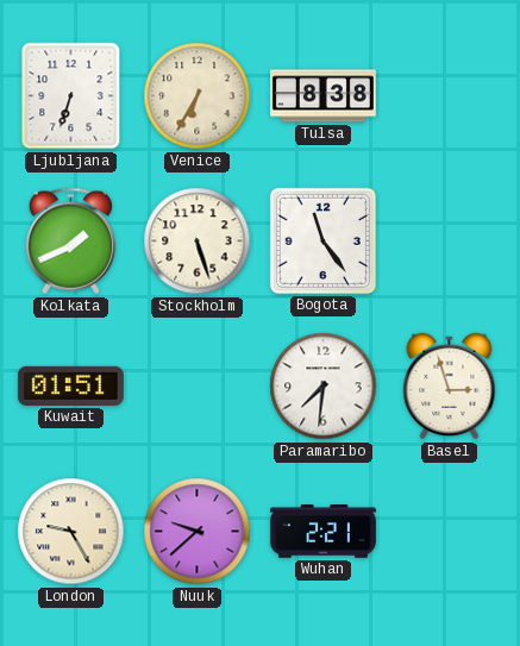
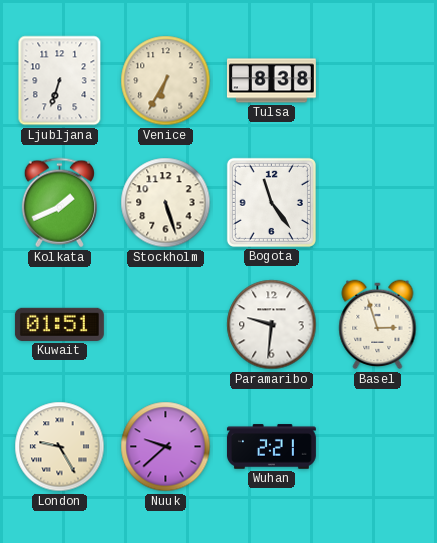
Paramaribo: 7:31 -> 9:31
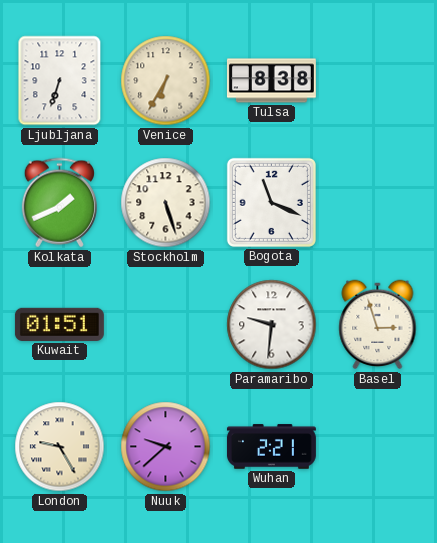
Bogota: 11:24 -> 11:19
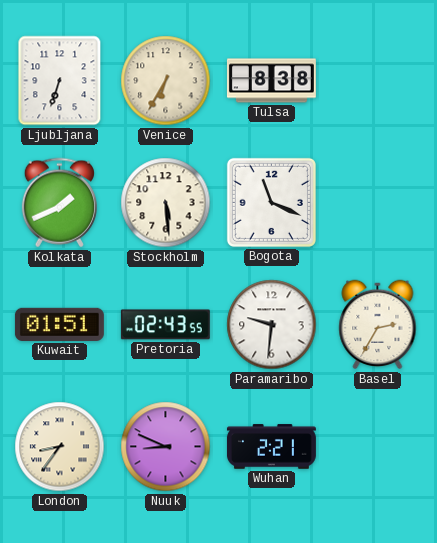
Stockholm: 5:27 -> 5:29
Pretoria: none -> 02:43
Basel: 2:57 -> 2:35
London: 9:25 -> 8:36
Nuuk: 9:38 -> 8:49
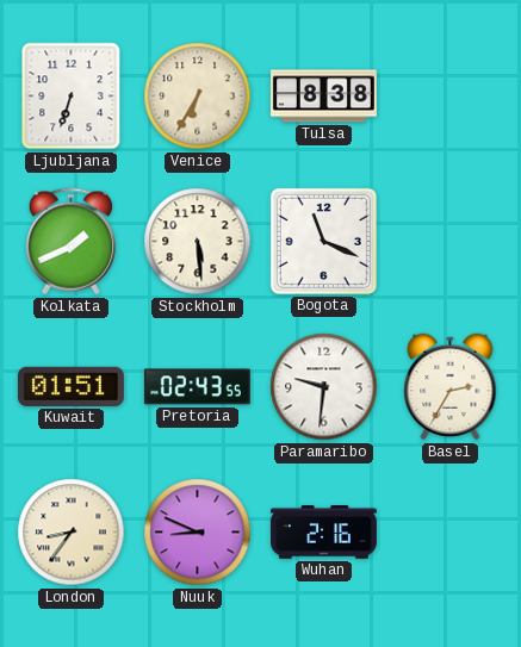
Wuhan: 2:21 -> 2:16
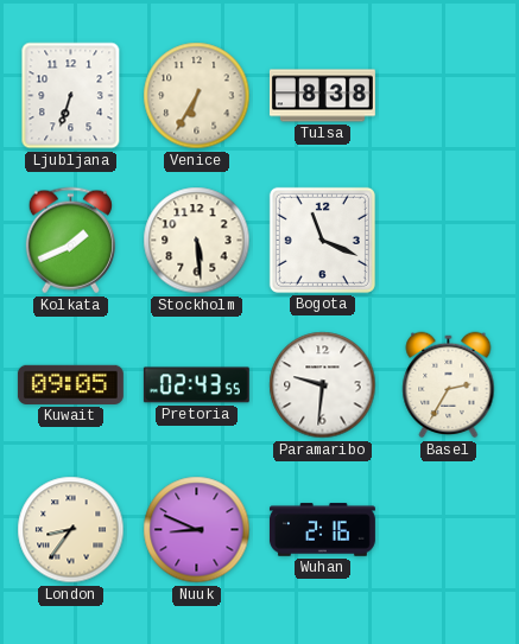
Kuwait: 01:51 -> 09:05
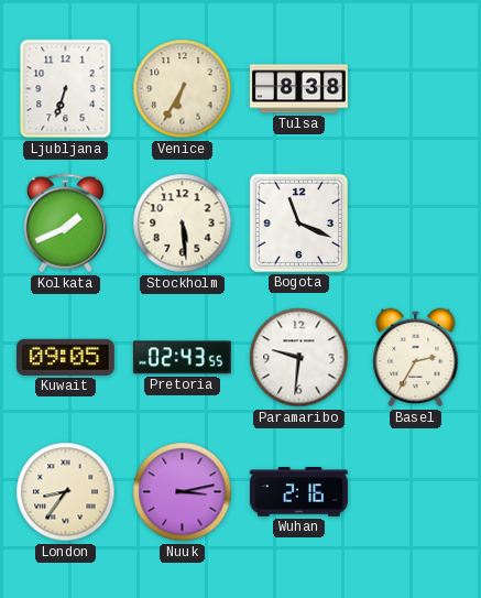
Nuuk: 8:49 -> 3:13
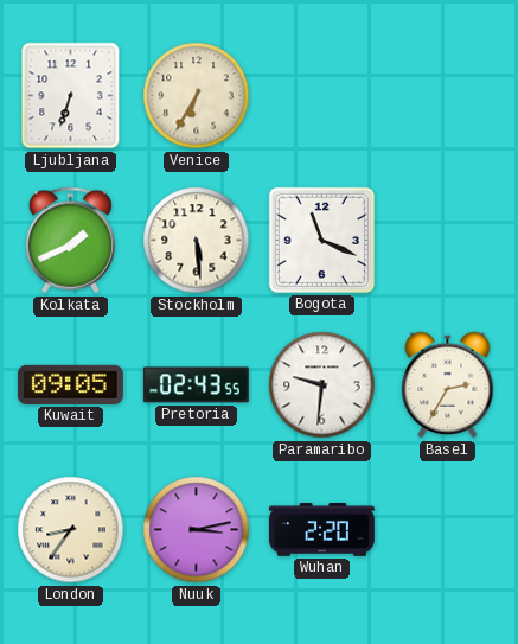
Tulsa: 8:38 -> none
Wuhan: 2:16 -> 2:20
